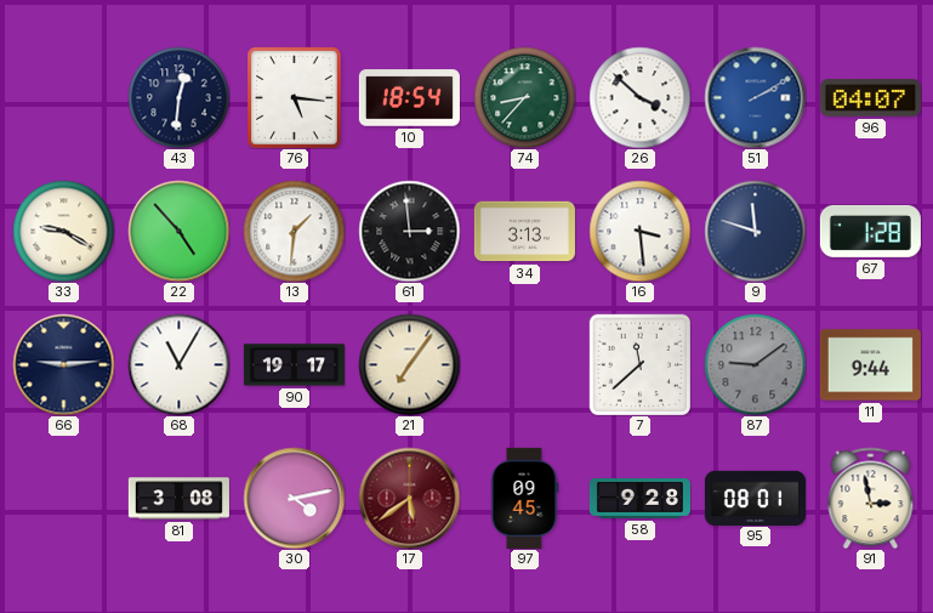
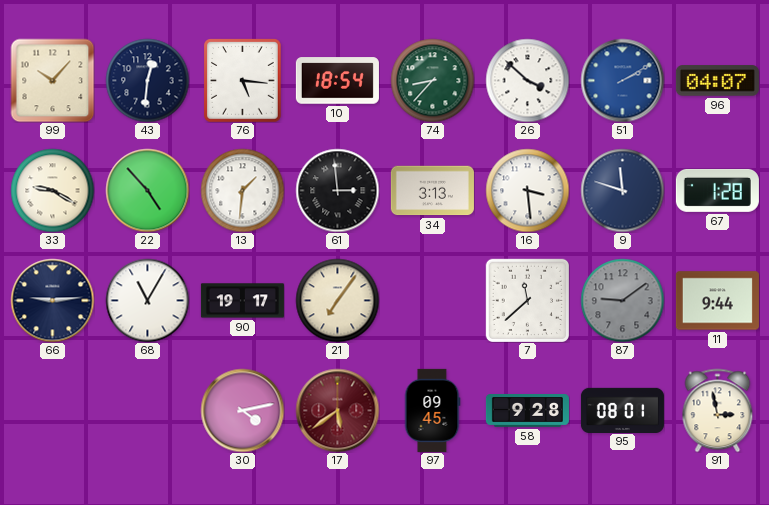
99: none -> 10:07
81: 3:08 -> none
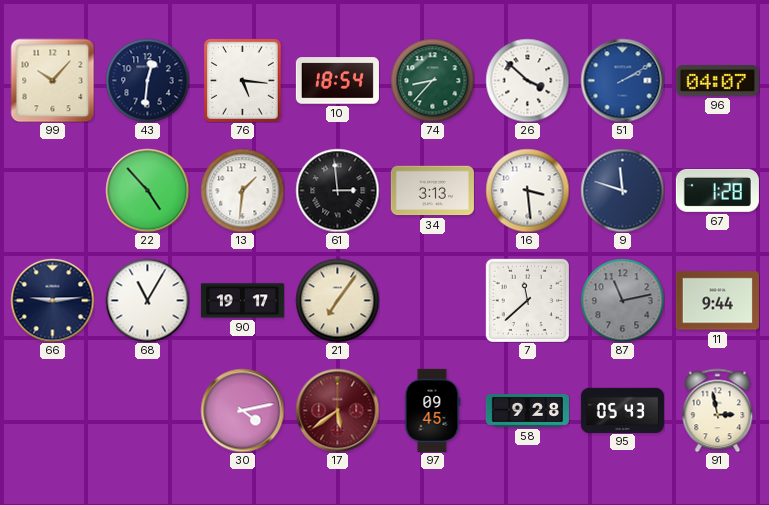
33: 9:20 -> none
87: 9:09 -> 11:13
95: 08:01 -> 05:43
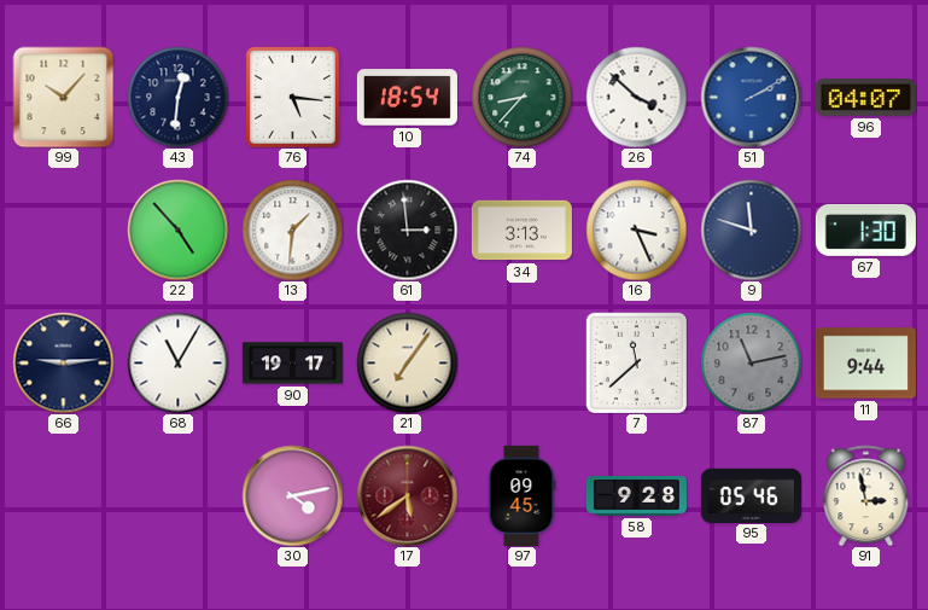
16: 3:29 -> 3:26
67: 1:28 -> 1:30
95: 05:43 -> 05:46
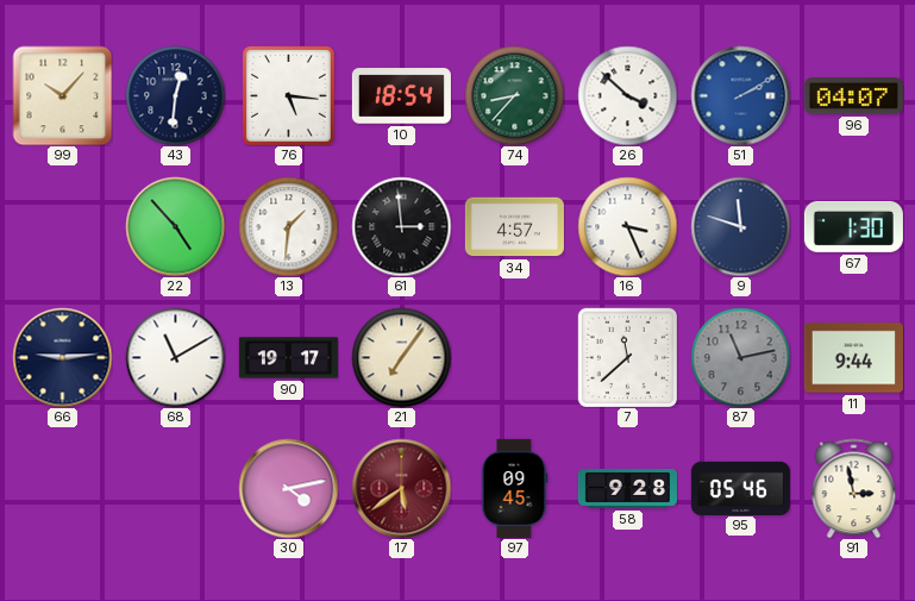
34: 3:13 -> 4:57
68: 11:05 -> 11:10
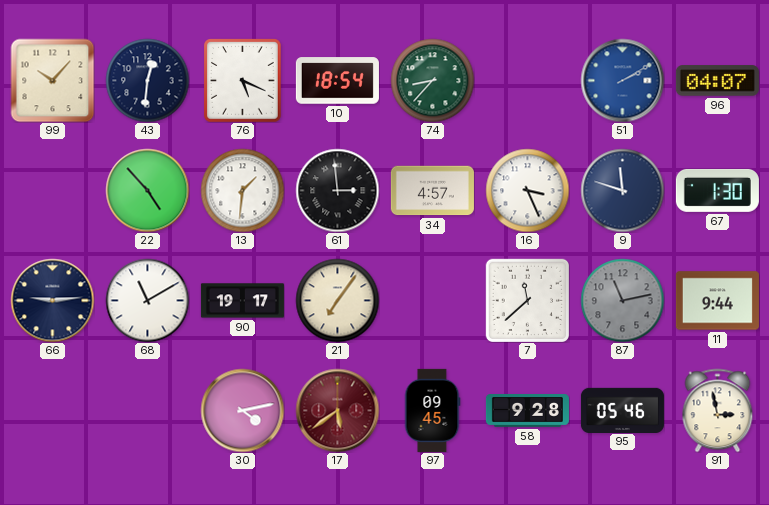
76: 5:16 -> 5:19
26: 3:52 -> none
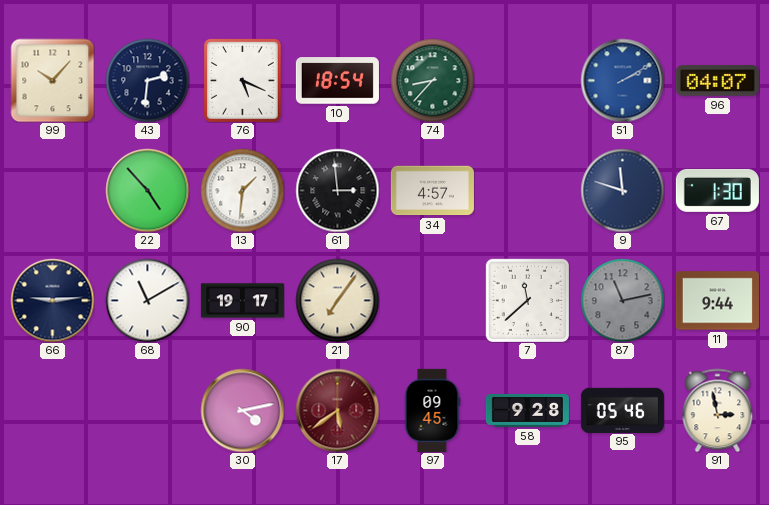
43: 12:31 -> 2:31
16: 3:26 -> none
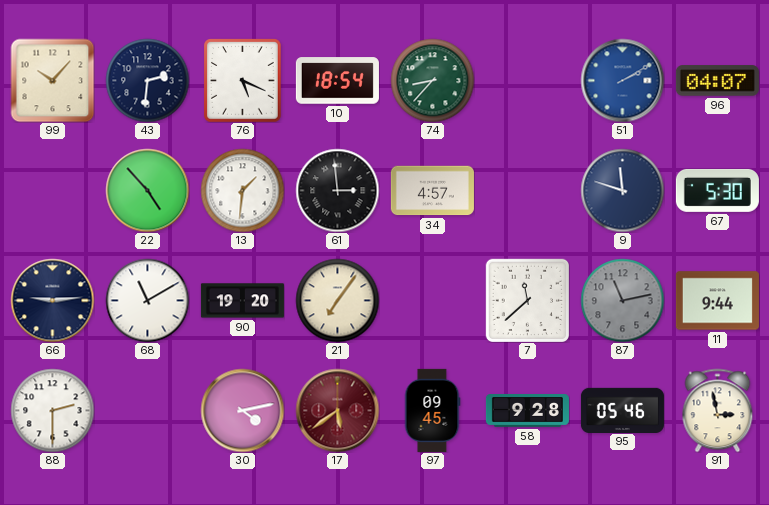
67: 1:30 -> 5:30
90: 19:17 -> 19:20
88: none -> 2:30
